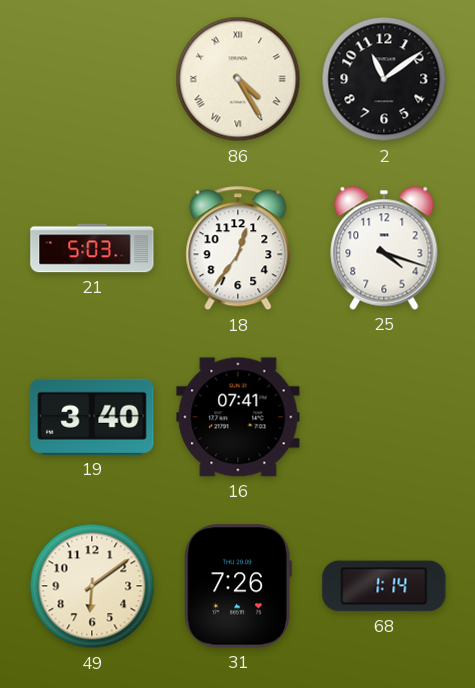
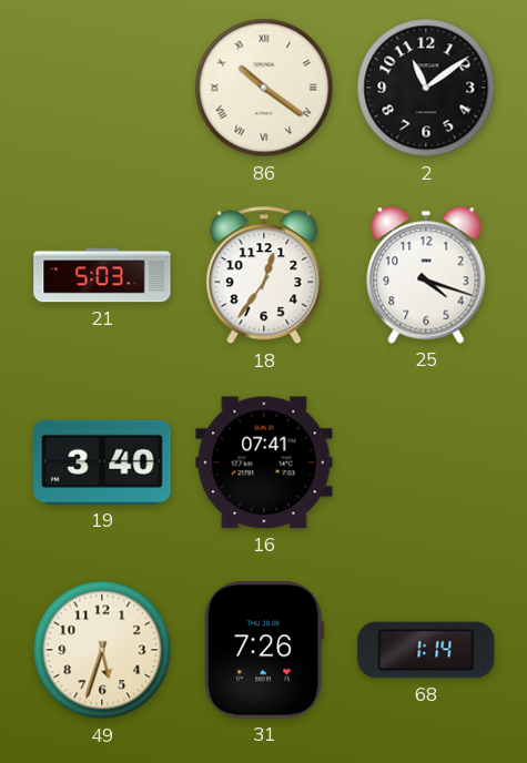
86: 4:25 -> 10:21
49: 6:09 -> 5:33
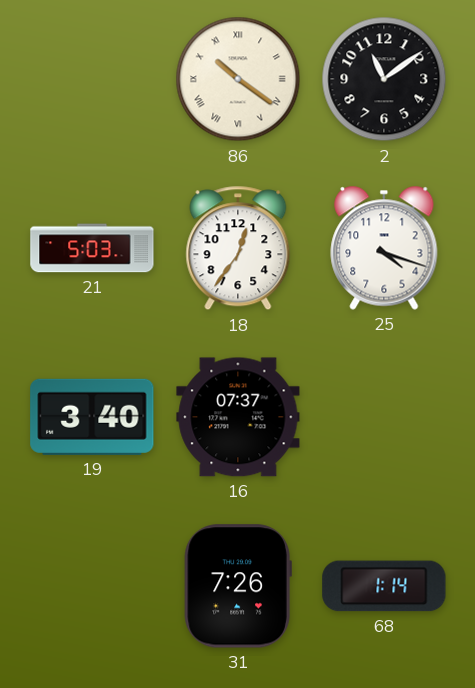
16: 07:41 -> 07:37
49: 5:33 -> none
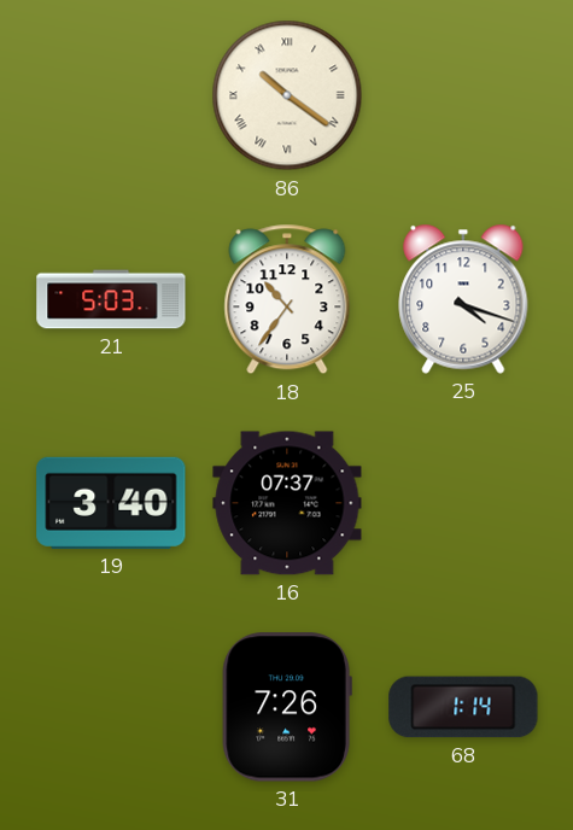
2: 11:09 -> none
18: 12:36 -> 10:36
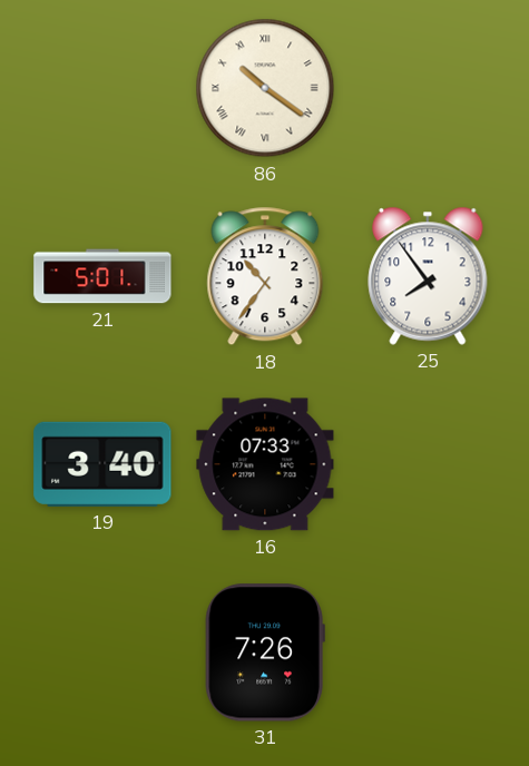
21: 5:03 -> 5:01
25: 4:18 -> 7:54
16: 07:37 -> 07:33
68: 1:14 -> none
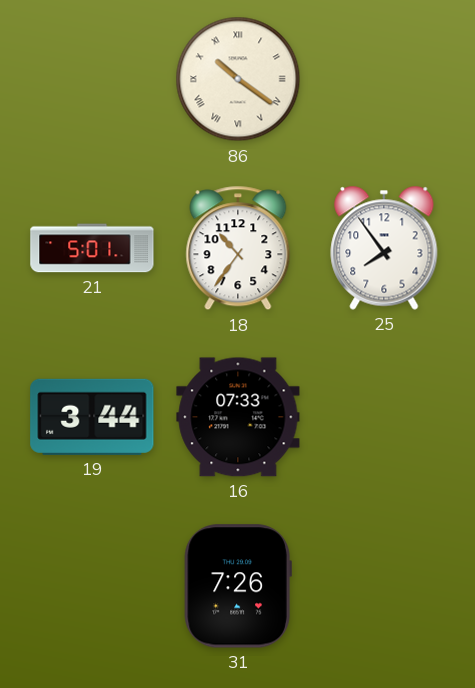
19: 3:40 -> 3:44
